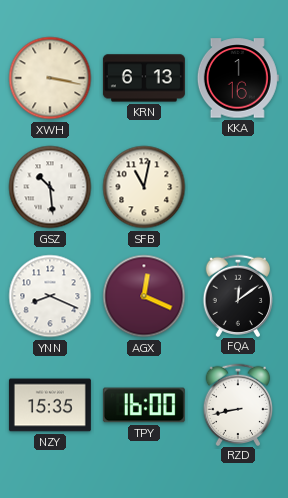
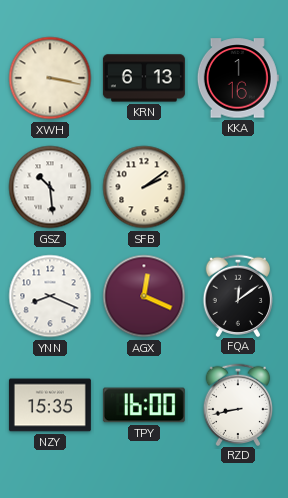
SFB: 11:02 -> 2:09
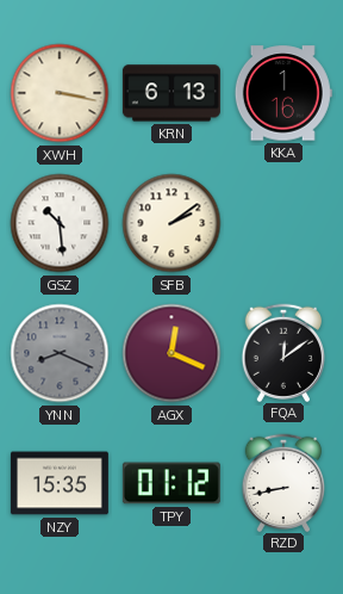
YNN dial: white -> grey
TPY: 16:00 -> 01:12
